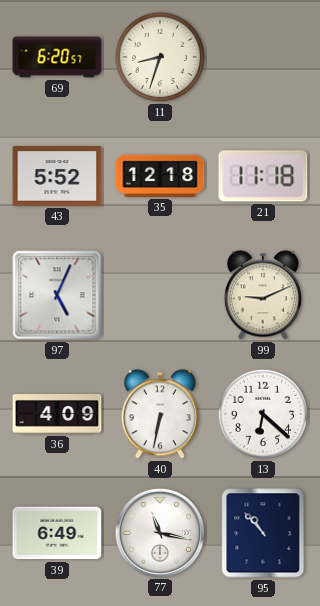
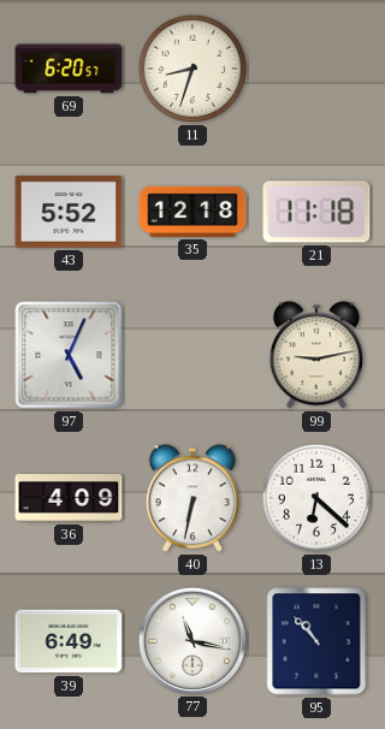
99: 9:11 -> 9:13
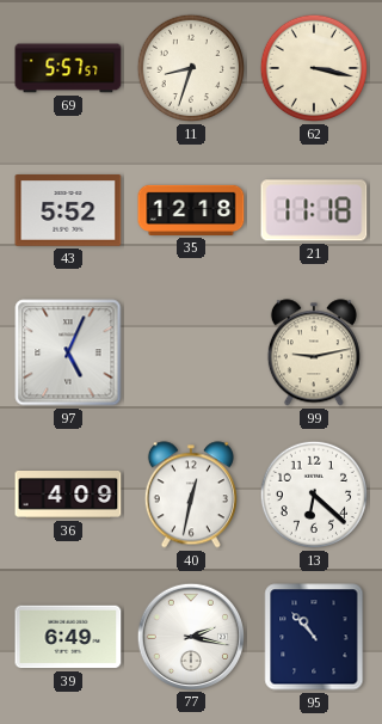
69: 6:20 -> 5:57
62: none -> 3:17
40: 6:32 -> 12:32
77: 11:17 -> 2:17
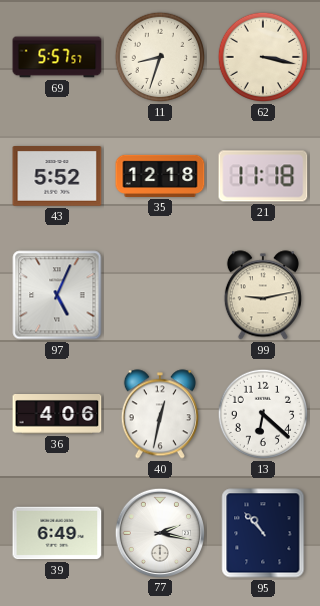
36: 4:09 -> 4:06
